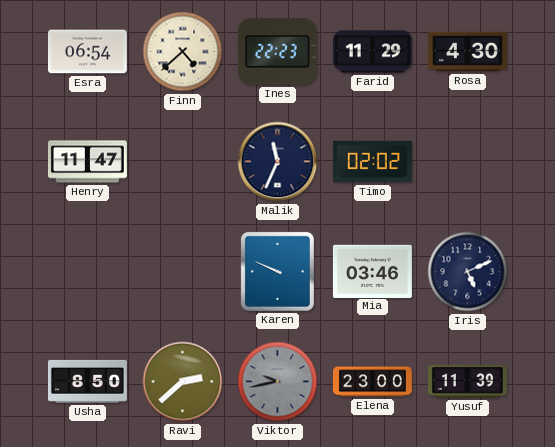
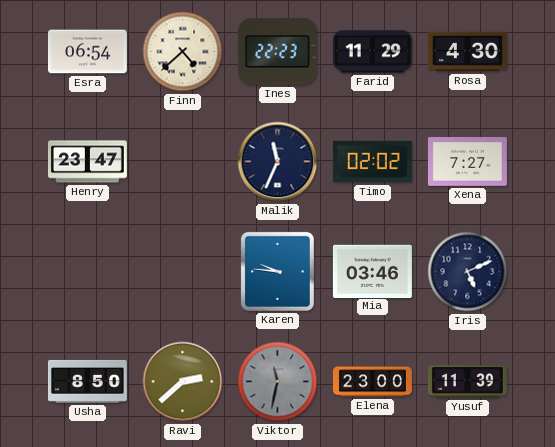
Henry: 11:47 -> 23:47
Xena: none -> 7:27
Karen: 9:49 -> 9:46
Viktor: 9:43 -> 11:32
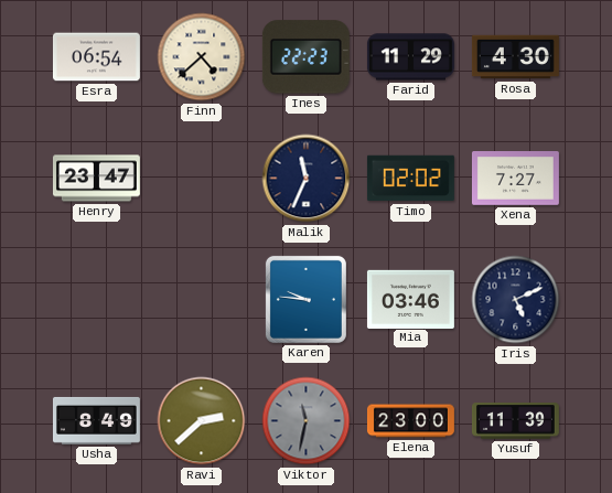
Usha: 8:50 -> 8:49
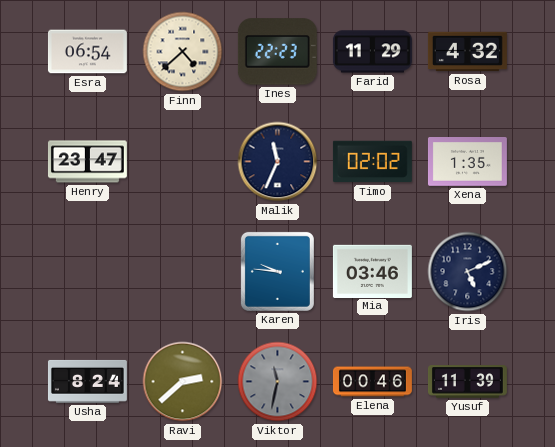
Rosa: 4:30 -> 4:32
Xena: 7:27 -> 1:35
Usha: 8:49 -> 8:24
Elena: 23:00 -> 00:46
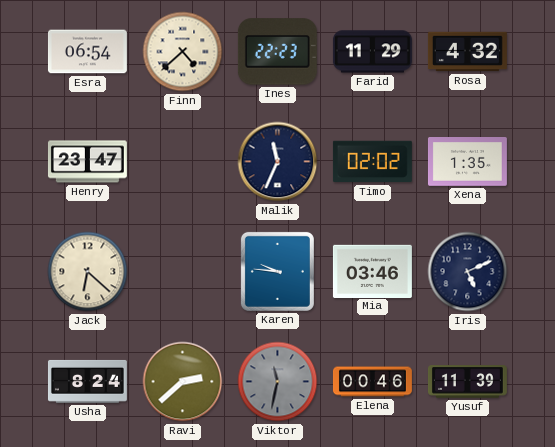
Jack: none -> 6:22
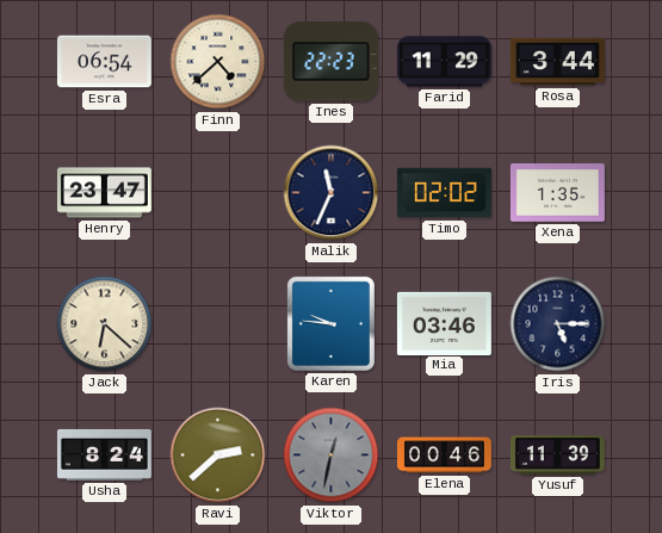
Rosa: 4:32 -> 3:44
Iris: 5:11 -> 5:15
Viktor: 11:32 -> 12:32
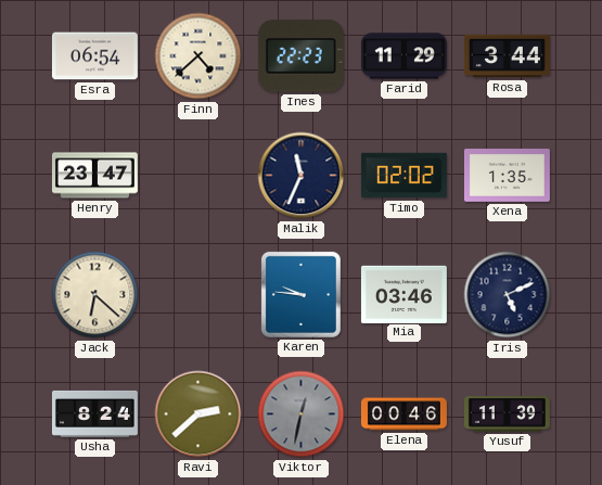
Iris: 5:15 -> 5:11
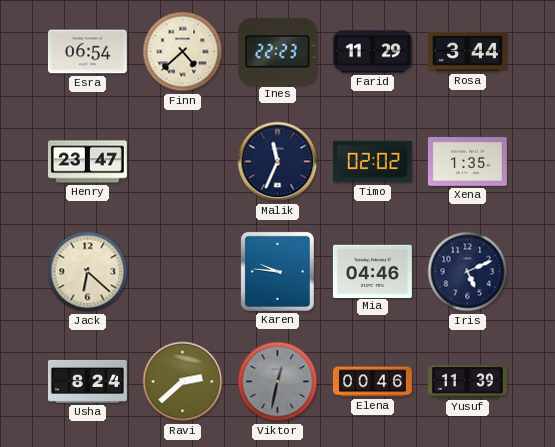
Mia: 03:46 -> 04:46
